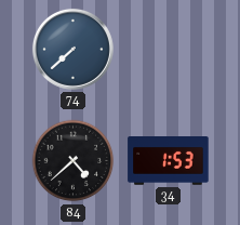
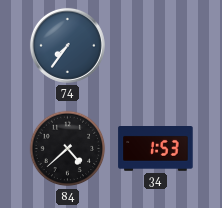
74: 7:38 -> 7:36
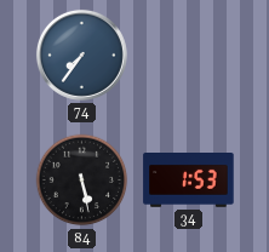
84: 4:38 -> 5:28
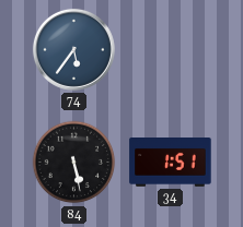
74: 7:36 -> 5:36
34: 1:53 -> 1:51
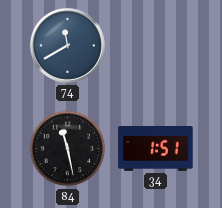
74: 5:36 -> 11:40
84: 5:28 -> 11:28
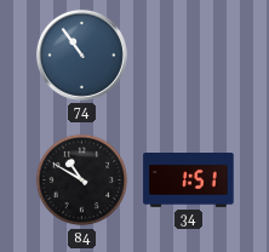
74: 11:40 -> 10:54
84: 11:28 -> 10:50
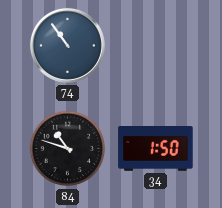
84: 10:50 -> 10:48
34: 1:51 -> 1:50
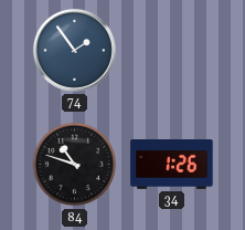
74: 10:54 -> 1:54
34: 1:50 -> 1:26
